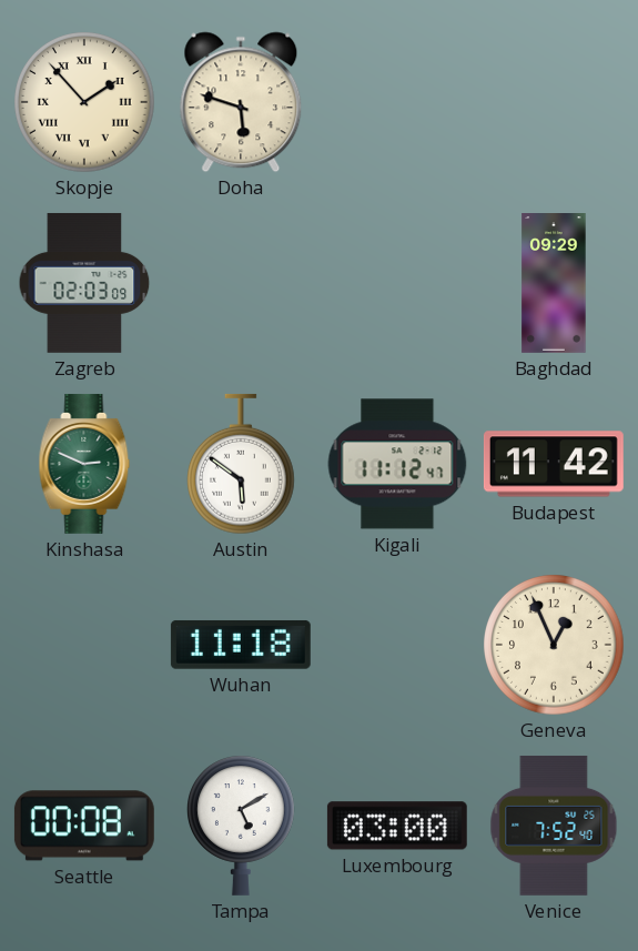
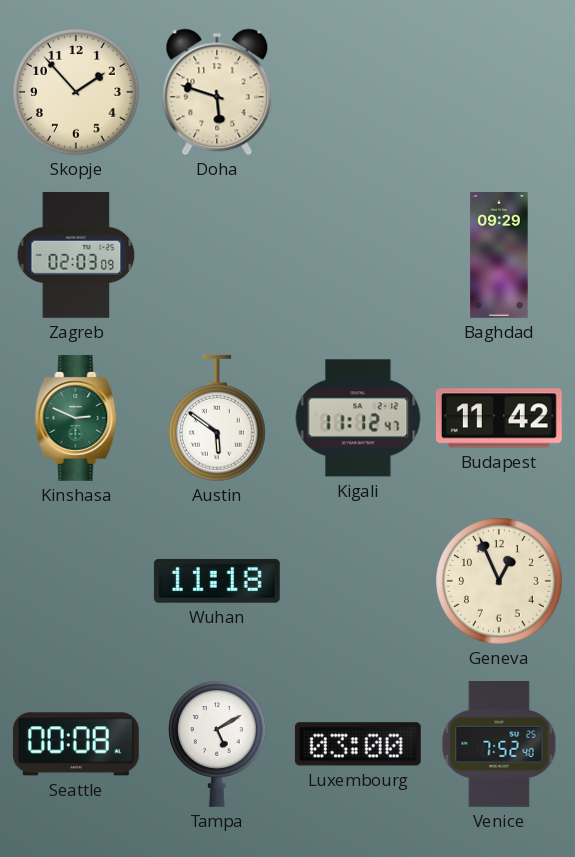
Skopje numerals: Roman -> Arabic
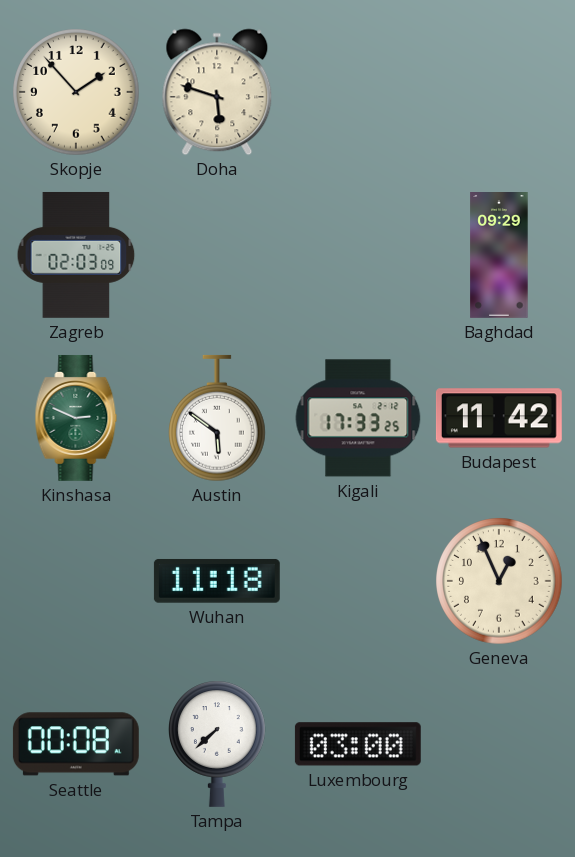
Kigali: 11:12 -> 17:33
Tampa: 5:10 -> 7:38
Venice: 7:52 -> none
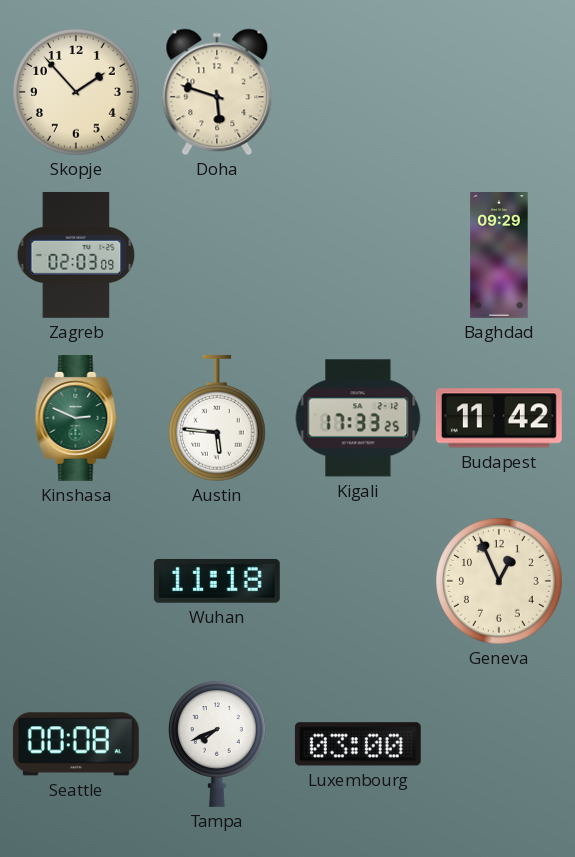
Austin: 5:51 -> 5:46
Tampa: 7:38 -> 7:41
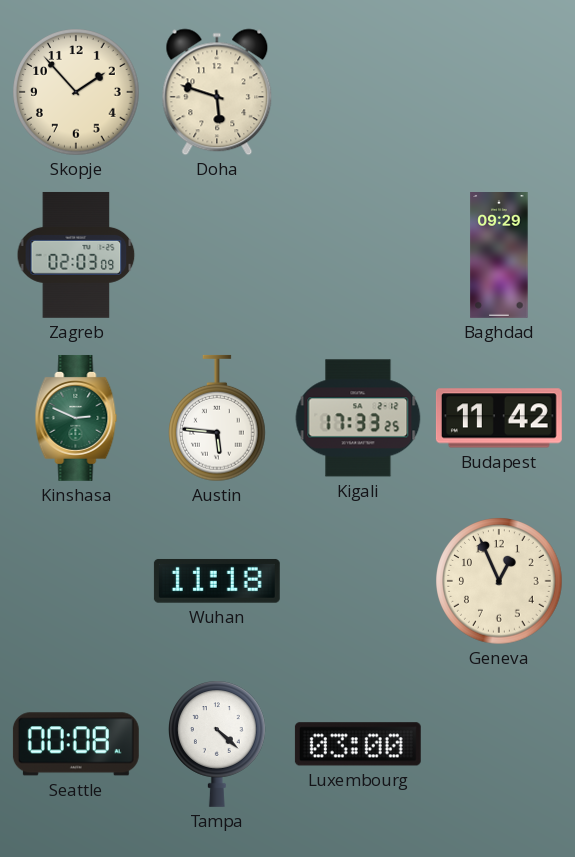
Tampa: 7:41 -> 4:22
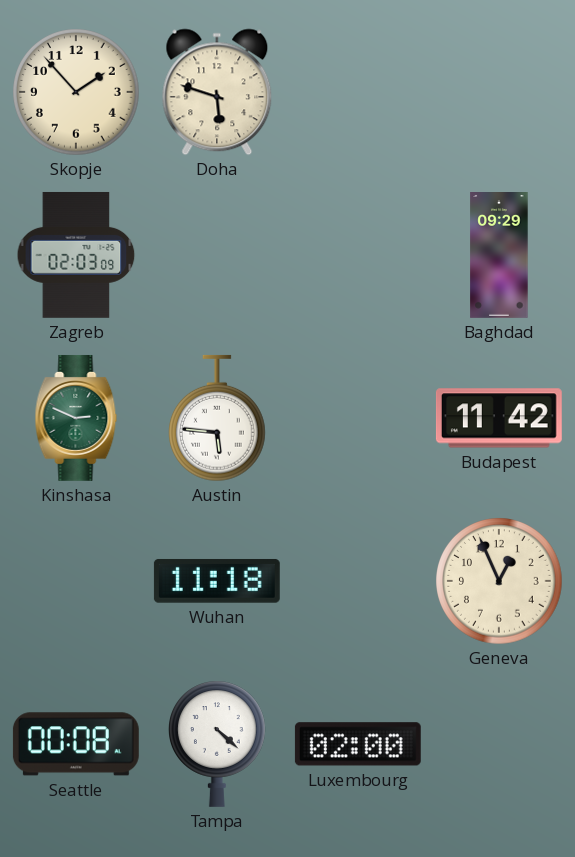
Kigali: 17:33 -> none
Luxembourg: 03:00 -> 02:00
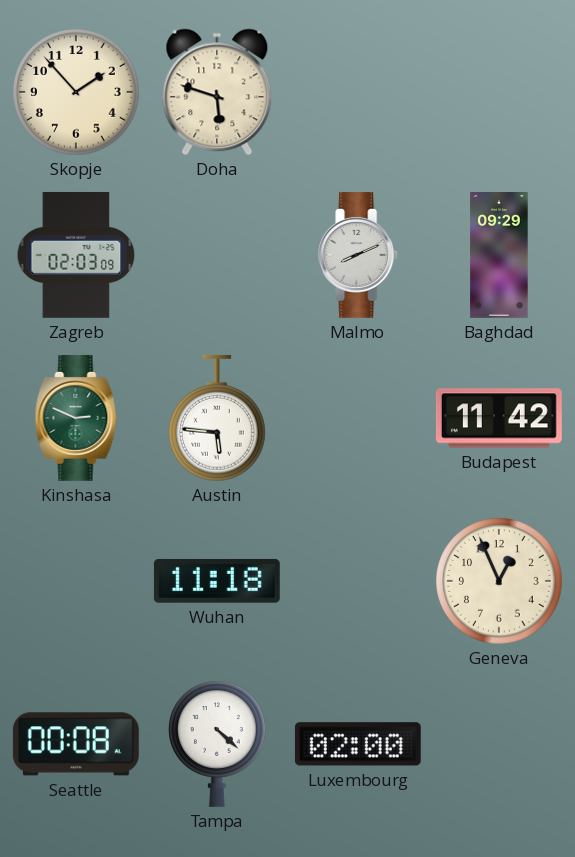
Malmo: none -> 8:11
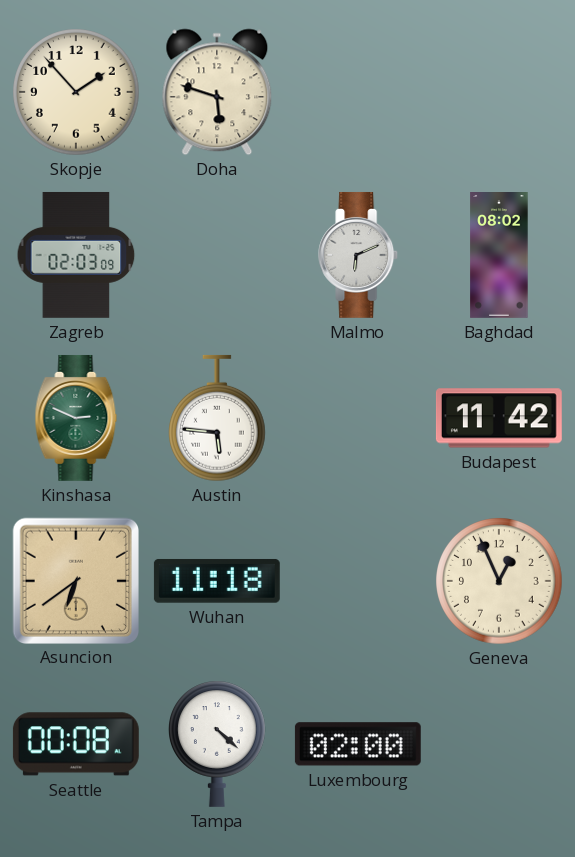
Malmo: 8:11 -> 6:11
Baghdad: 09:29 -> 08:02
Asuncion: none -> 6:39
